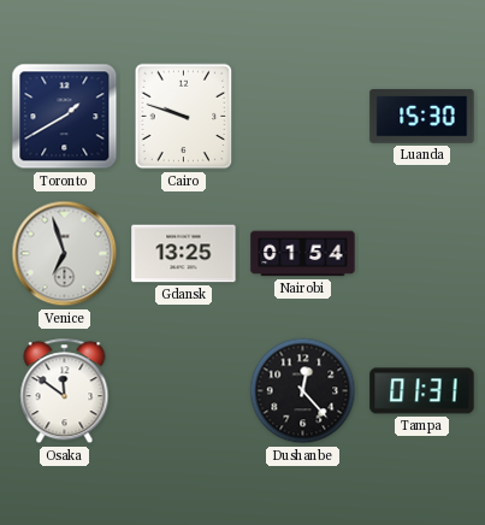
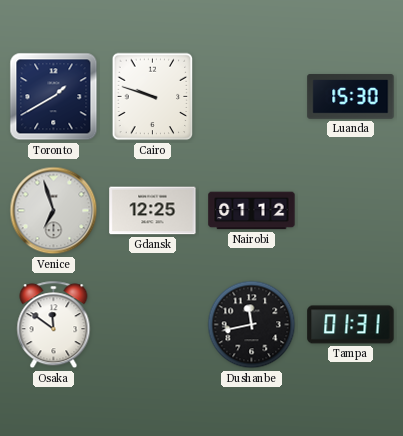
Gdansk: 13:25 -> 12:25
Nairobi: 01:54 -> 01:12
Dushanbe: 12:23 -> 11:43
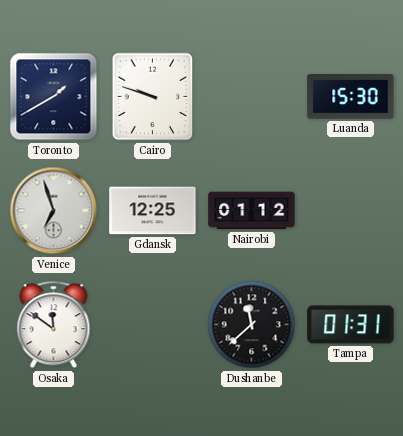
Dushanbe: 11:43 -> 11:38
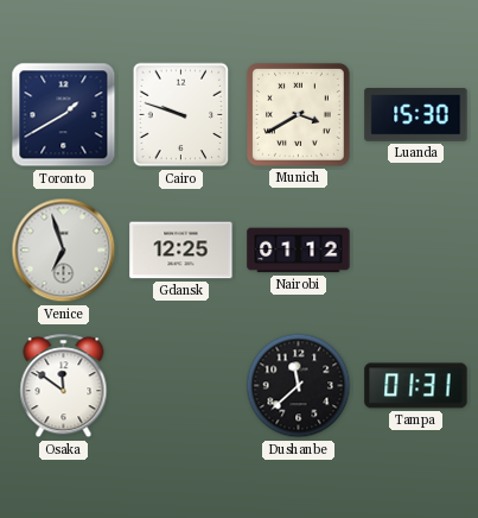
Munich: none -> 3:40
